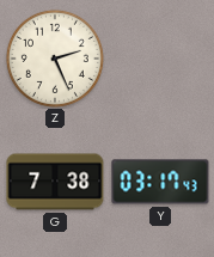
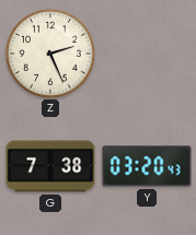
Y: 03:17 -> 03:20
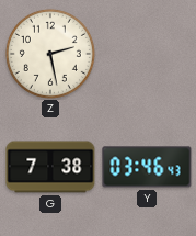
Z: 2:26 -> 2:28
Y: 03:20 -> 03:46
